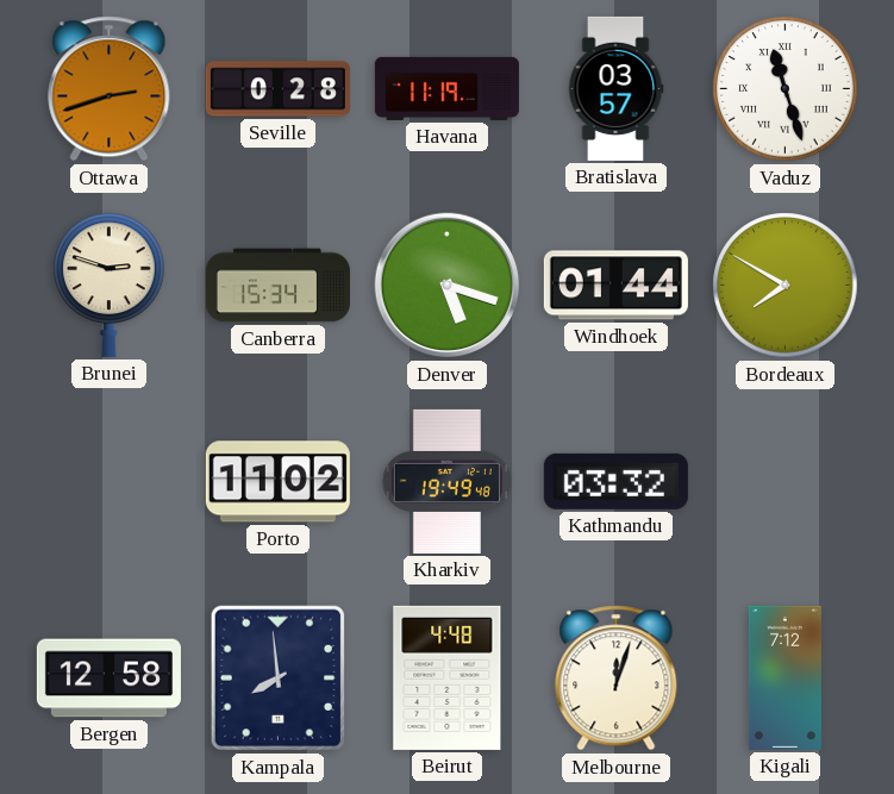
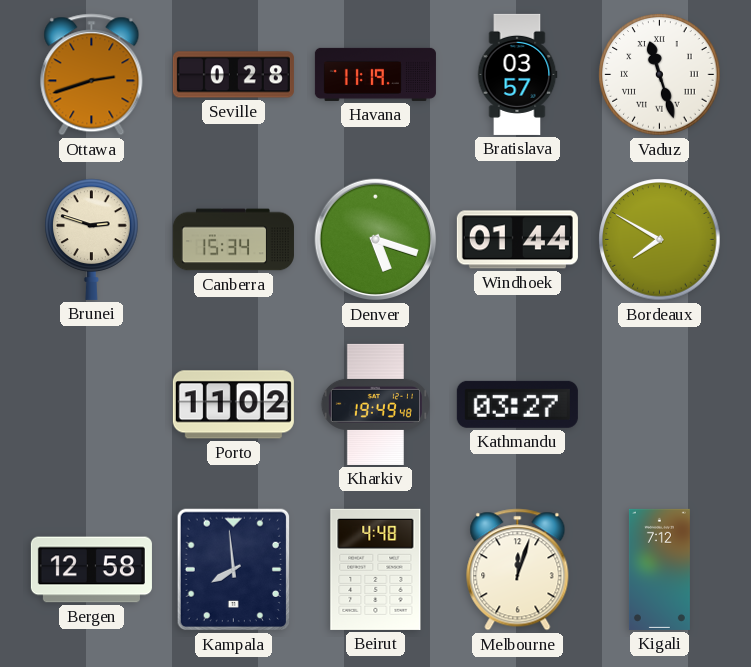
Kathmandu: 03:32 -> 03:27
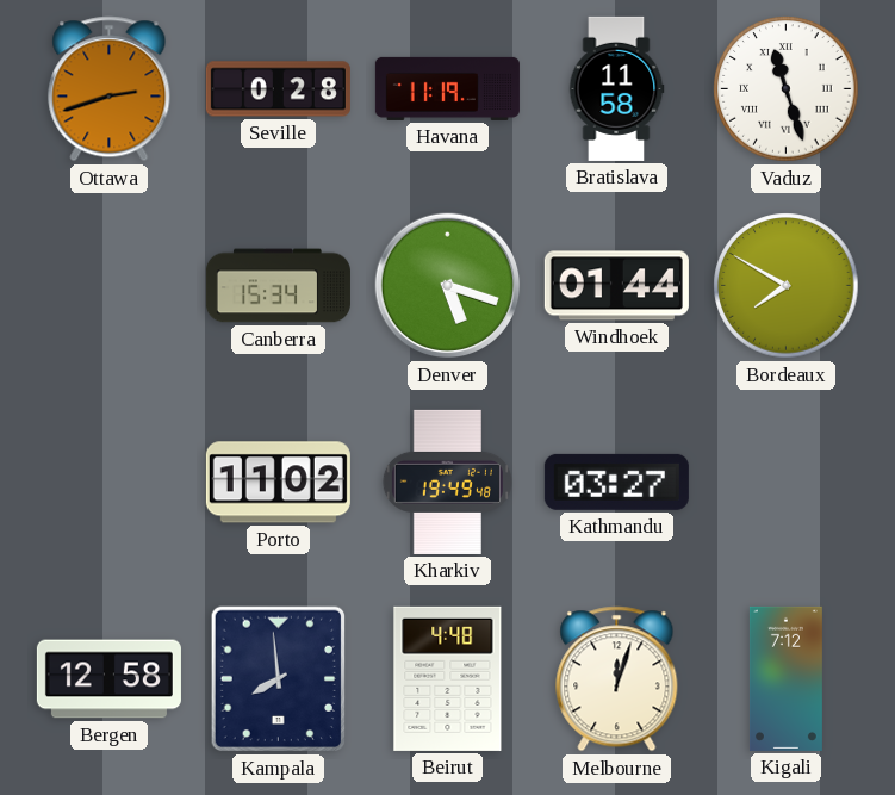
Bratislava: 03:57 -> 11:58
Brunei: 2:48 -> none
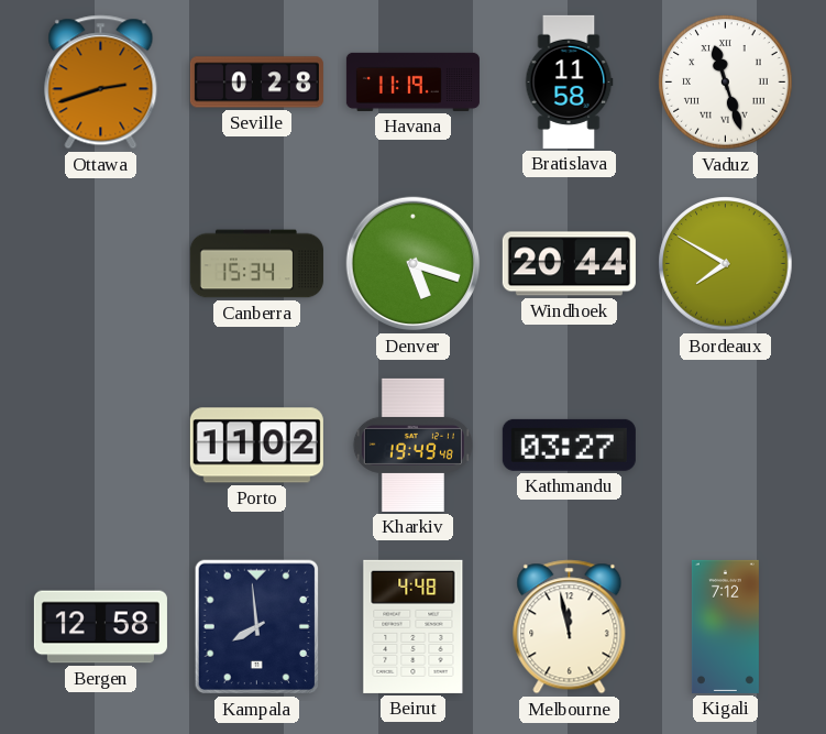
Windhoek: 01:44 -> 20:44
Melbourne: 12:03 -> 11:58
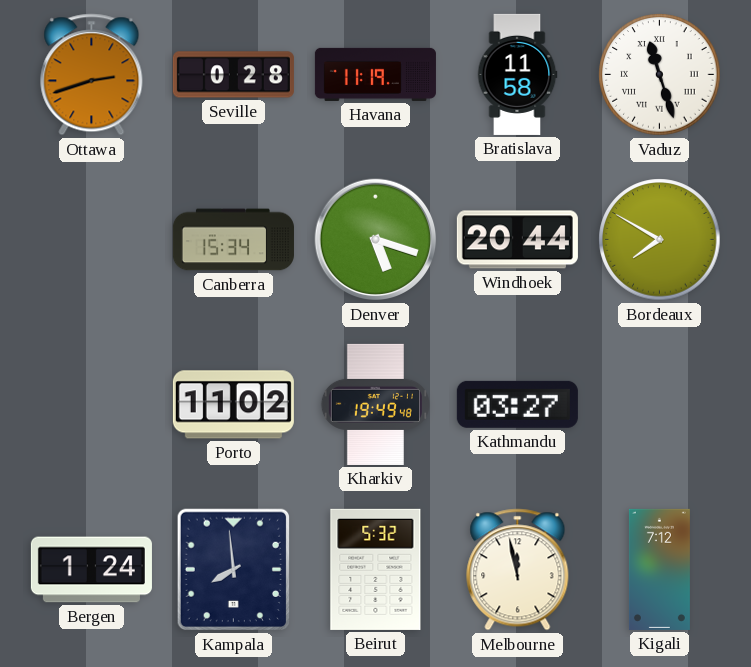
Bergen: 12:58 -> 1:24
Beirut: 4:48 -> 5:32
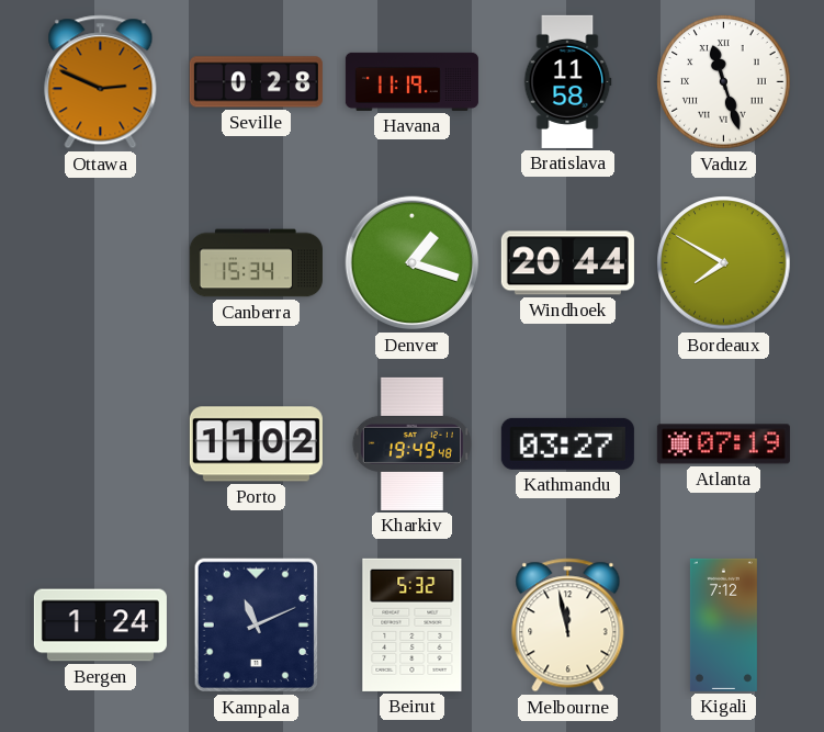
Ottawa: 2:42 -> 2:49
Denver: 5:18 -> 1:18
Atlanta: none -> 07:19
Kampala: 7:59 -> 11:11
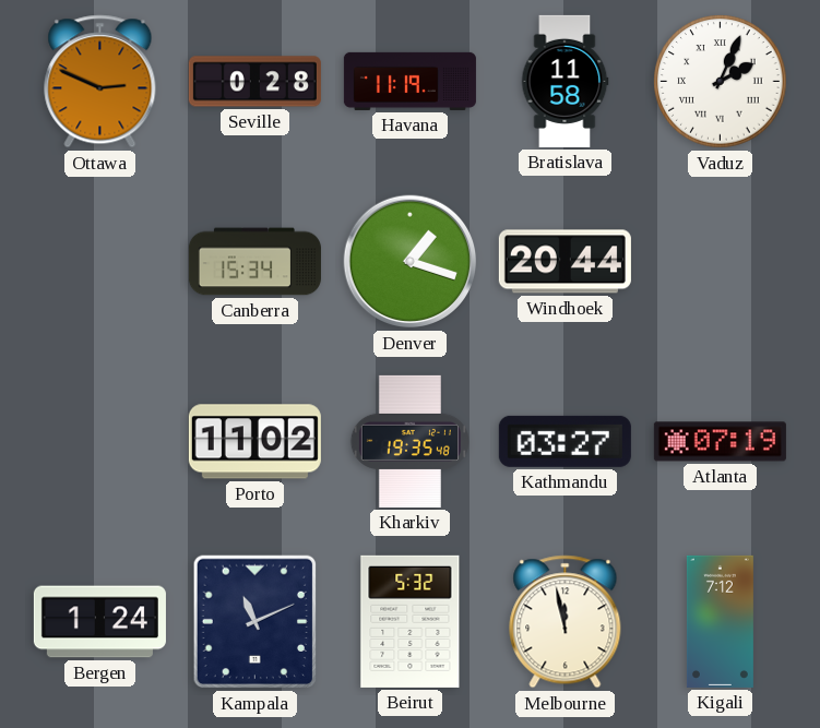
Vaduz: 11:27 -> 2:04
Bordeaux: 7:50 -> none
Kharkiv: 19:49 -> 19:35
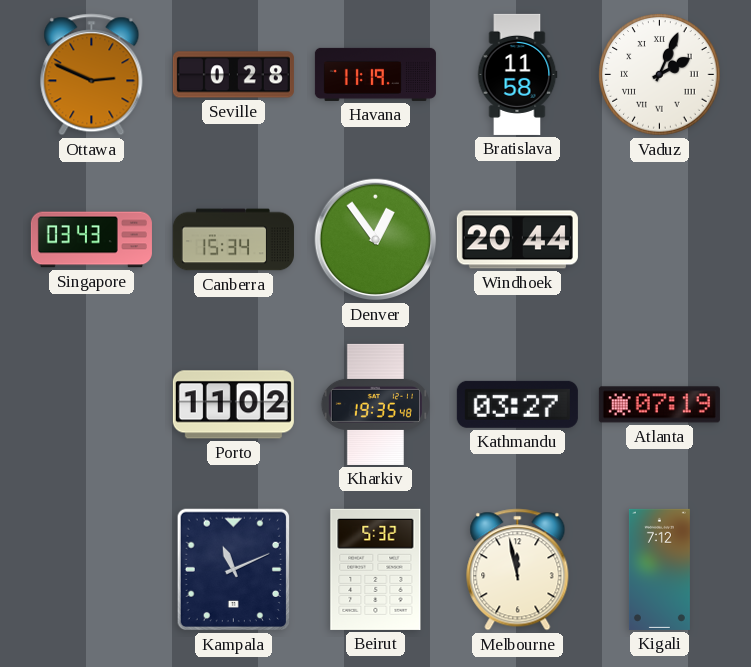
Singapore: none -> 03:43
Denver: 1:18 -> 12:54
Bergen: 1:24 -> none
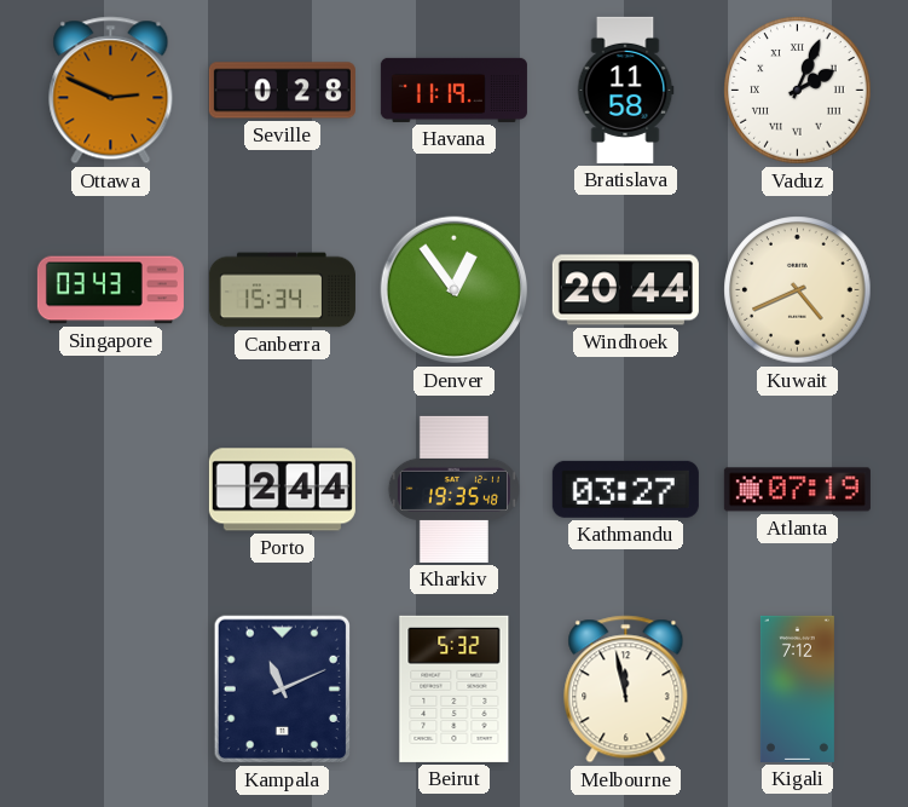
Kuwait: none -> 4:41
Porto: 11:02 -> 2:44
